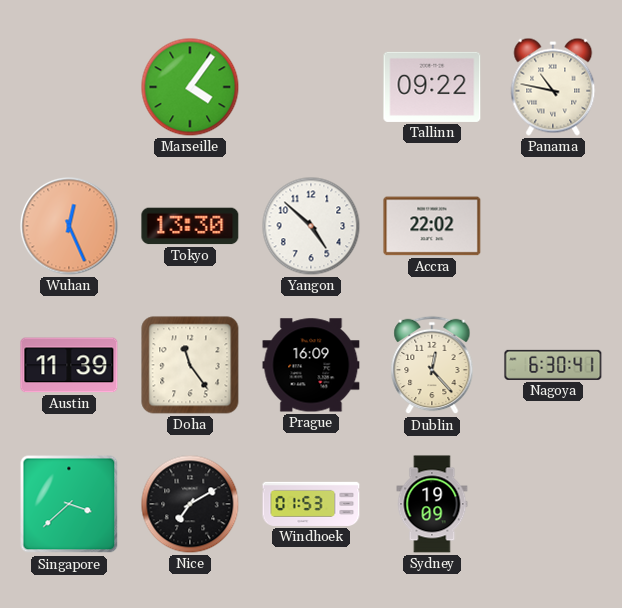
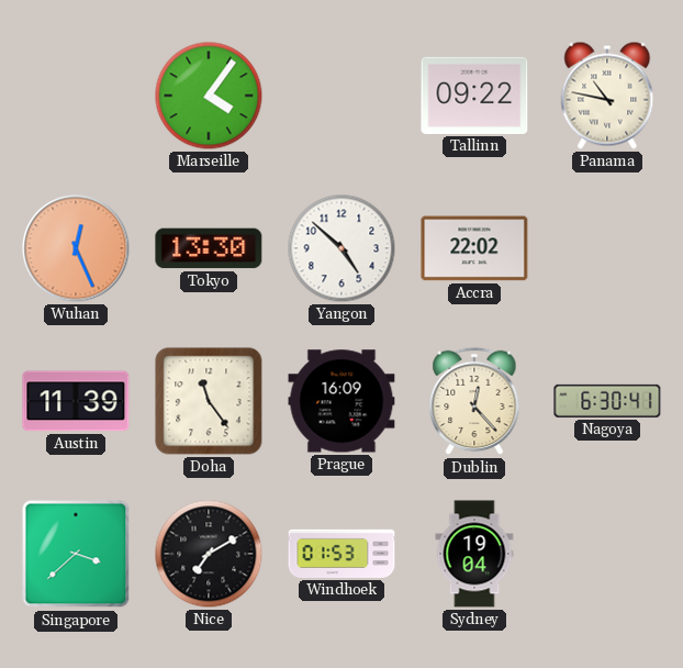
Sydney: 19:09 -> 19:04
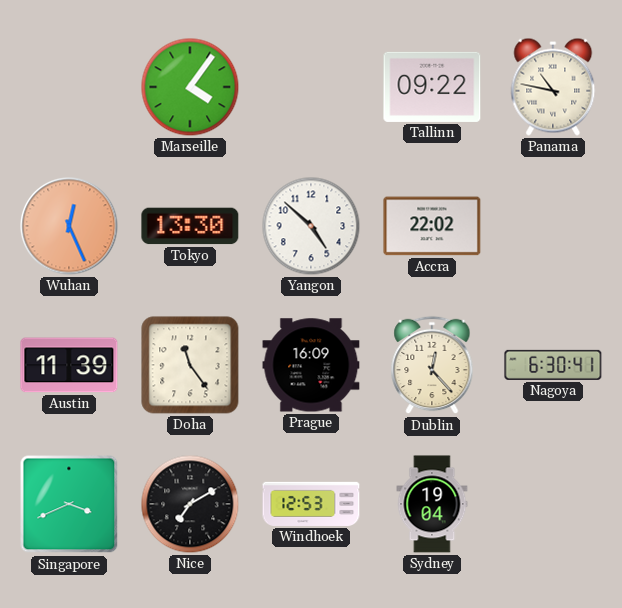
Singapore: 3:38 -> 3:41
Windhoek: 01:53 -> 12:53
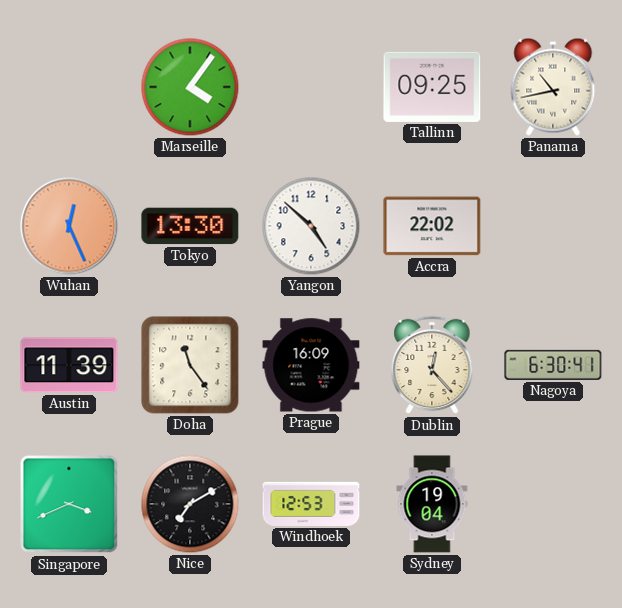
Tallinn: 09:22 -> 09:25
Panama: 10:47 -> 10:43
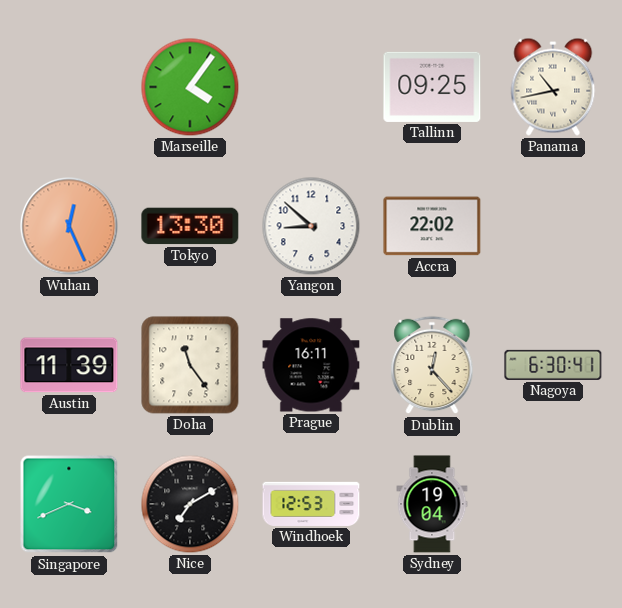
Yangon: 4:52 -> 8:52
Prague: 16:09 -> 16:11
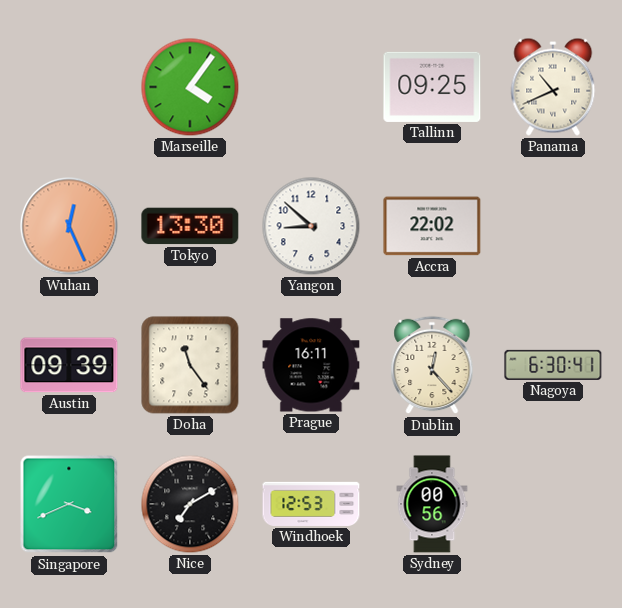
Panama: 10:43 -> 10:41
Austin: 11:39 -> 09:39
Sydney: 19:04 -> 00:56
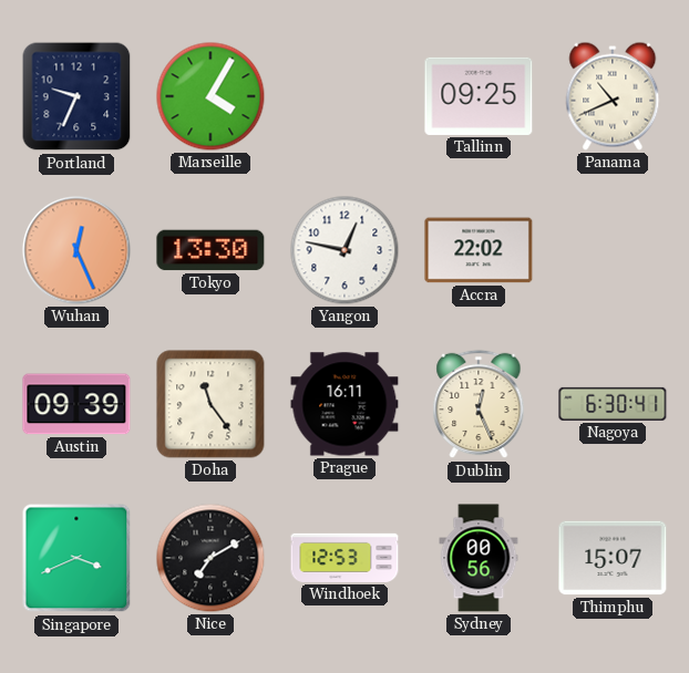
Portland: none -> 9:34
Marseille: 4:06 -> 4:05
Yangon: 8:52 -> 12:47
Dublin: 12:23 -> 12:26
Thimphu: none -> 15:07
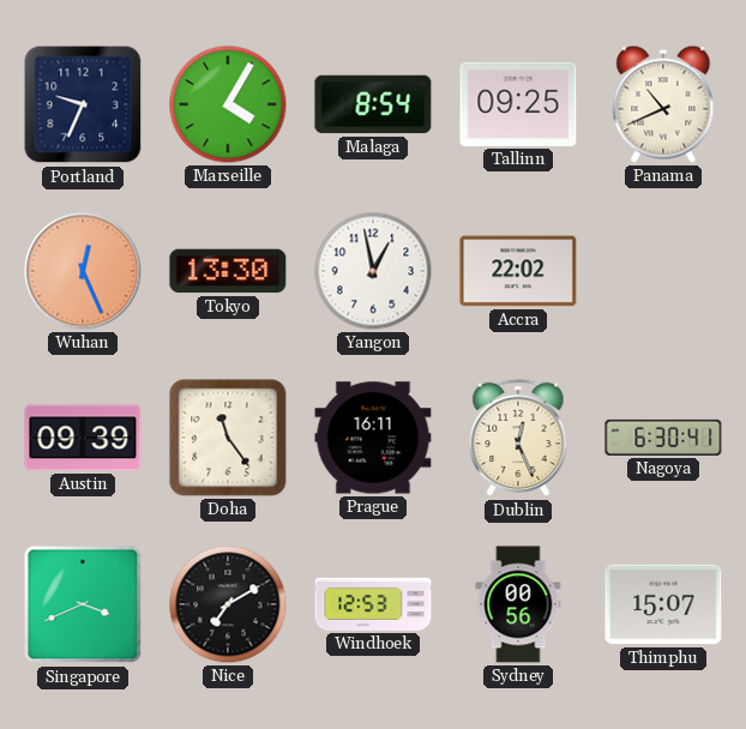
Malaga: none -> 8:54
Yangon: 12:47 -> 12:58
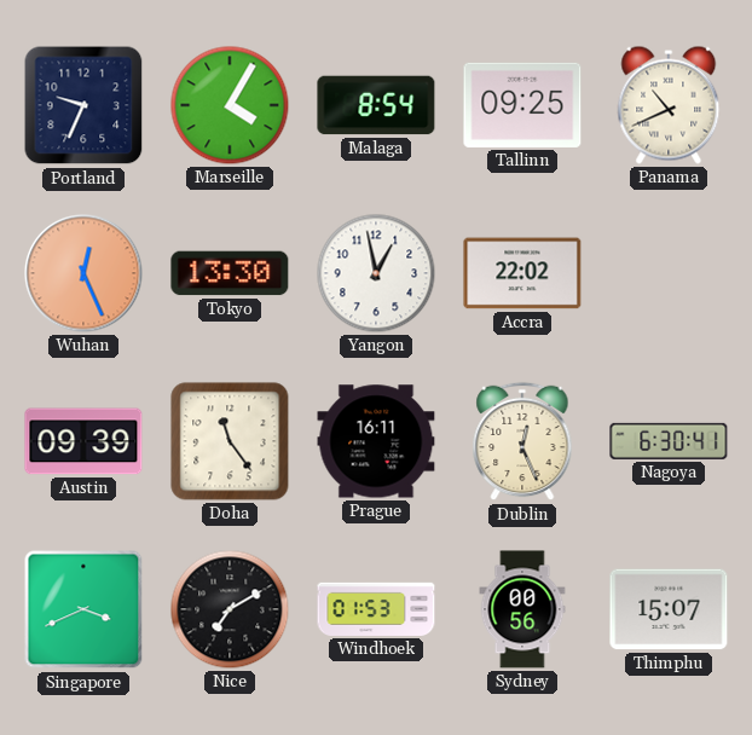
Windhoek: 12:53 -> 01:53
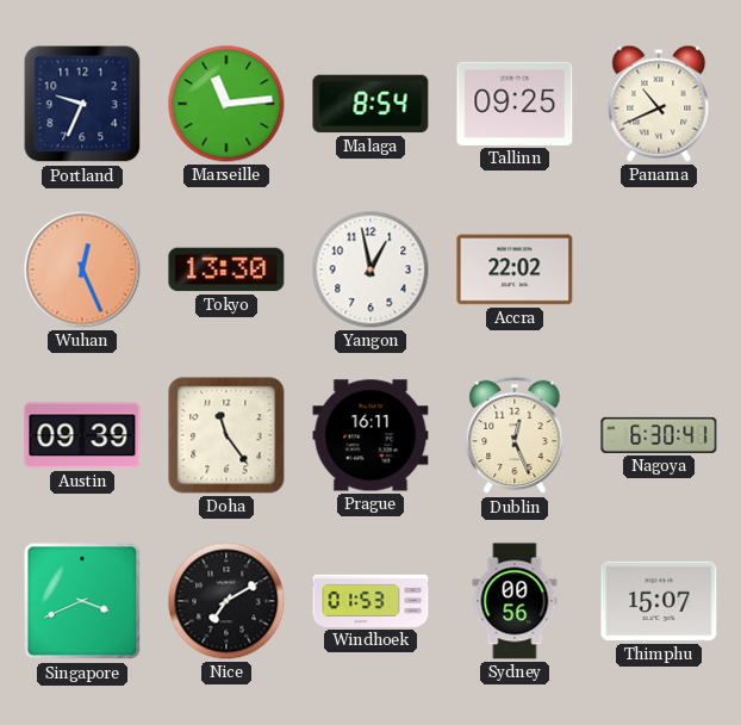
Marseille: 4:05 -> 11:14
